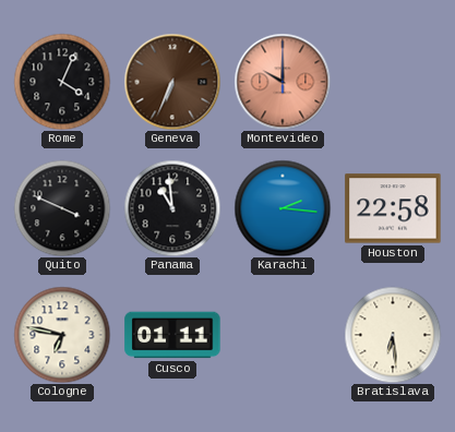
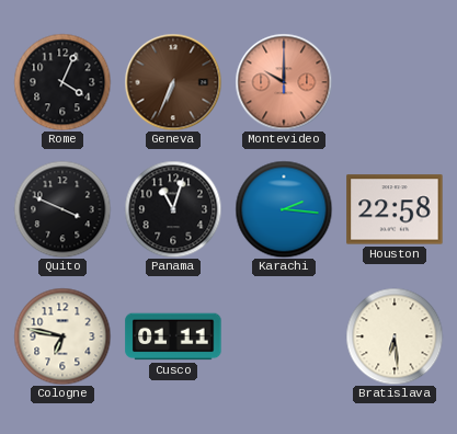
Panama: 10:59 -> 11:03
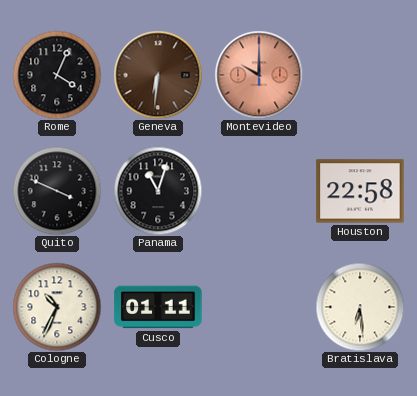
Geneva: 6:34 -> 6:31
Karachi: 2:16 -> none
Cologne: 6:47 -> 10:34
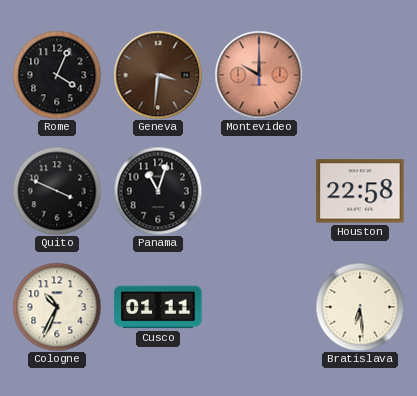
Geneva: 6:31 -> 3:31
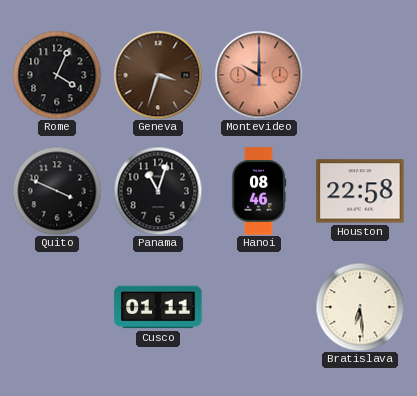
Geneva: 3:31 -> 3:33
Hanoi: none -> 08:46
Cologne: 10:34 -> none
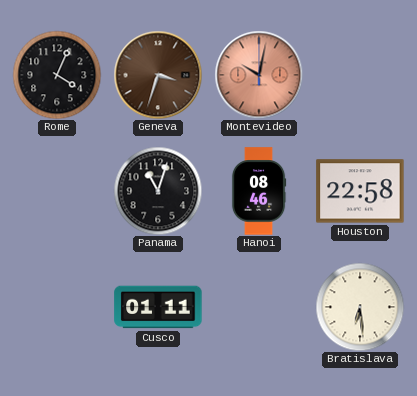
Montevideo: 10:00 -> 10:02
Quito: 3:49 -> none
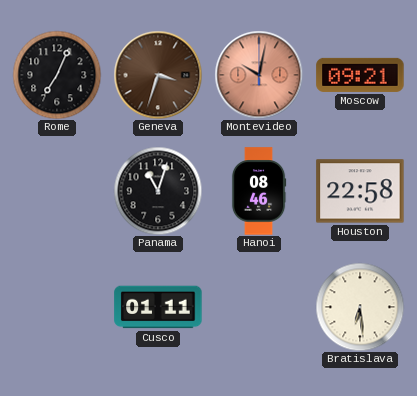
Rome: 4:04 -> 7:04
Moscow: none -> 09:21
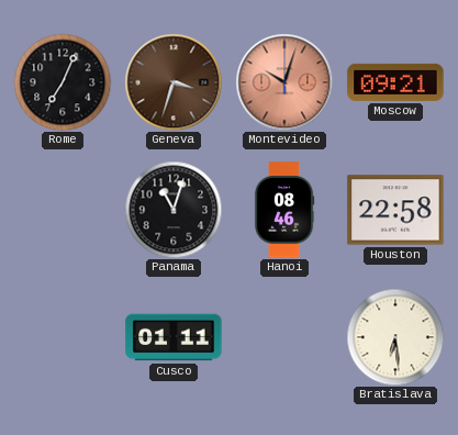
Montevideo: 10:02 -> 10:03
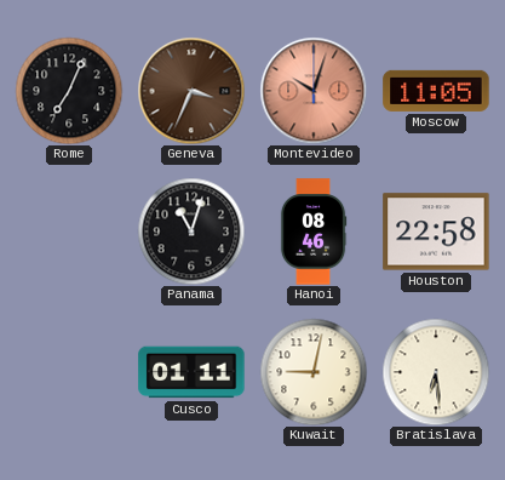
Geneva: 3:33 -> 3:34
Moscow: 09:21 -> 11:05
Kuwait: none -> 9:02
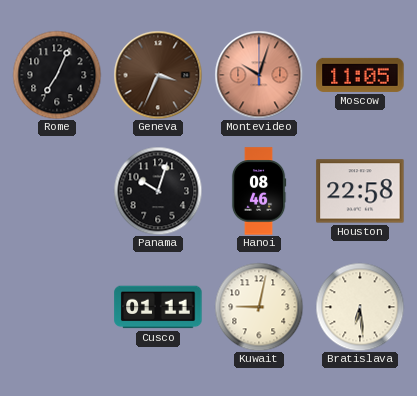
Panama: 11:03 -> 10:03
